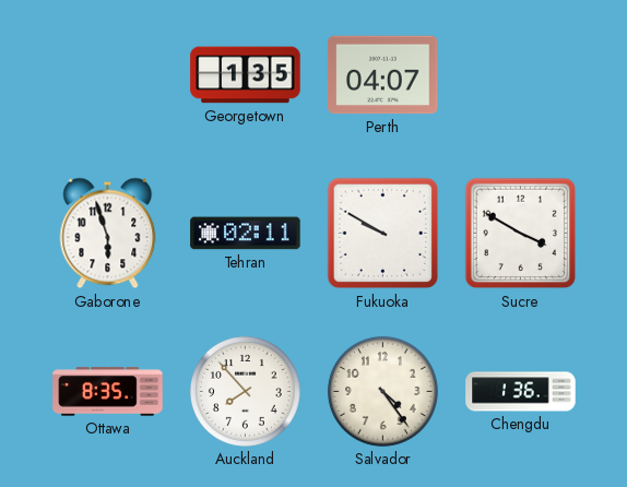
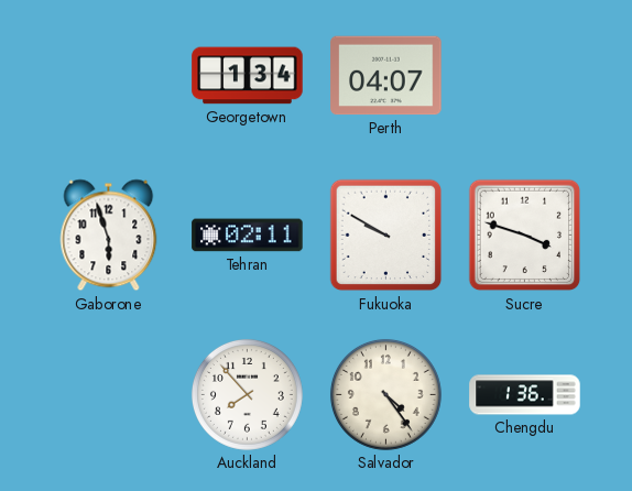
Georgetown: 1:35 -> 1:34
Sucre: 3:50 -> 3:48
Ottawa: 8:35 -> none
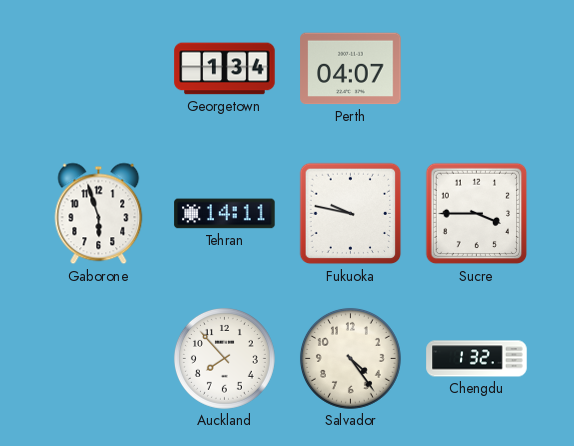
Tehran: 02:11 -> 14:11
Fukuoka: 9:50 -> 9:47
Sucre: 3:48 -> 3:45
Chengdu: 1:36 -> 1:32
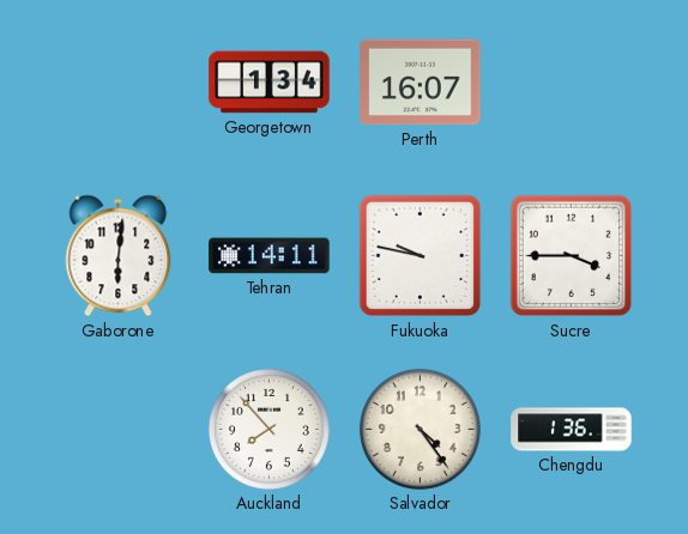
Perth: 04:07 -> 16:07
Gaborone: 5:57 -> 6:01
Chengdu: 1:32 -> 1:36
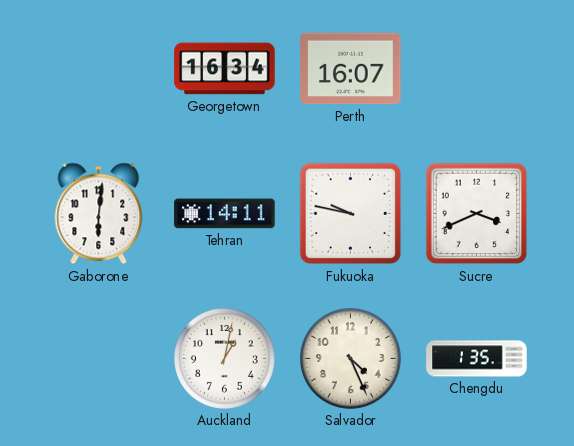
Georgetown: 1:34 -> 16:34
Sucre: 3:45 -> 3:41
Auckland: 7:53 -> 1:02
Salvador: 4:24 -> 4:26
Chengdu: 1:36 -> 1:35
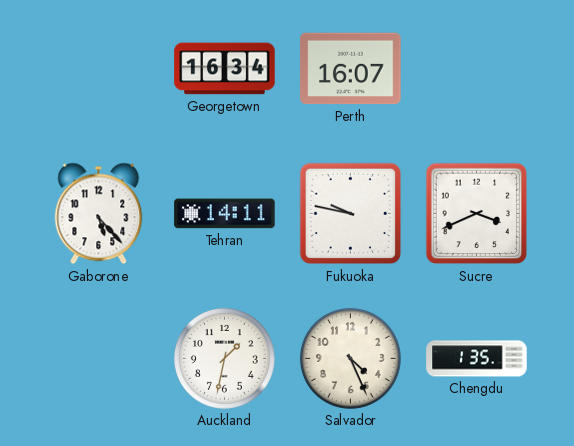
Gaborone: 6:01 -> 5:23
Auckland: 1:02 -> 1:32
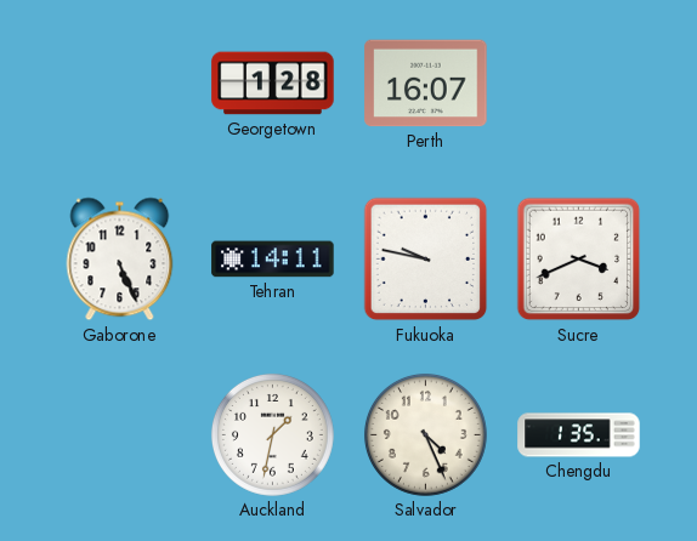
Georgetown: 16:34 -> 1:28
Gaborone: 5:23 -> 5:26
